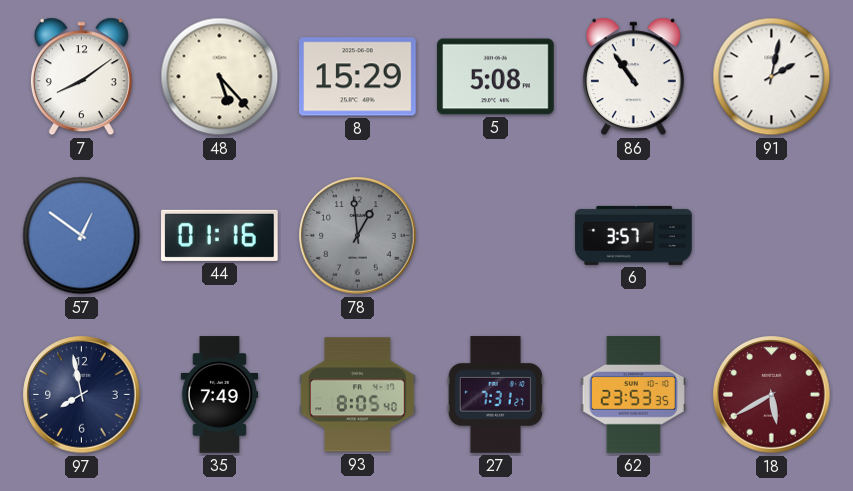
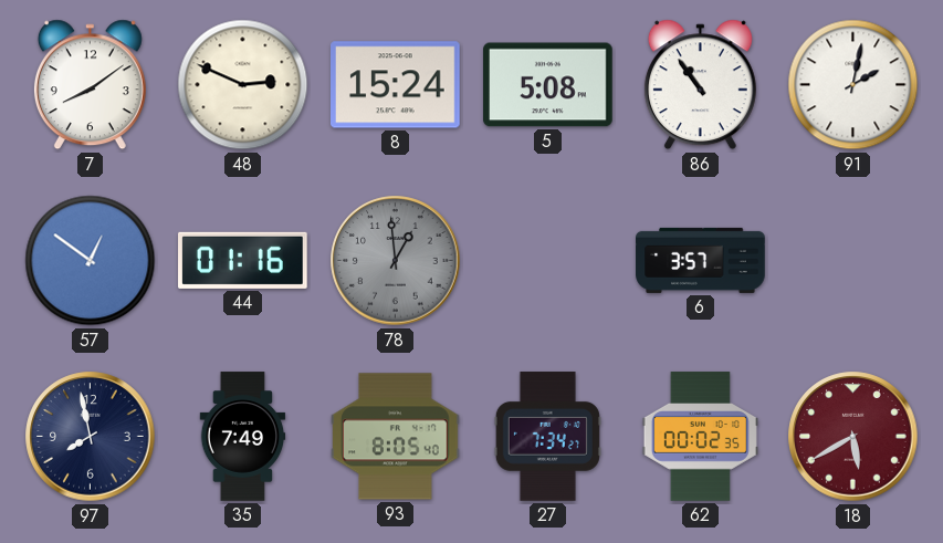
48: 5:23 -> 2:49
8: 15:29 -> 15:24
27: 7:31 -> 7:34
62: 23:53 -> 00:02
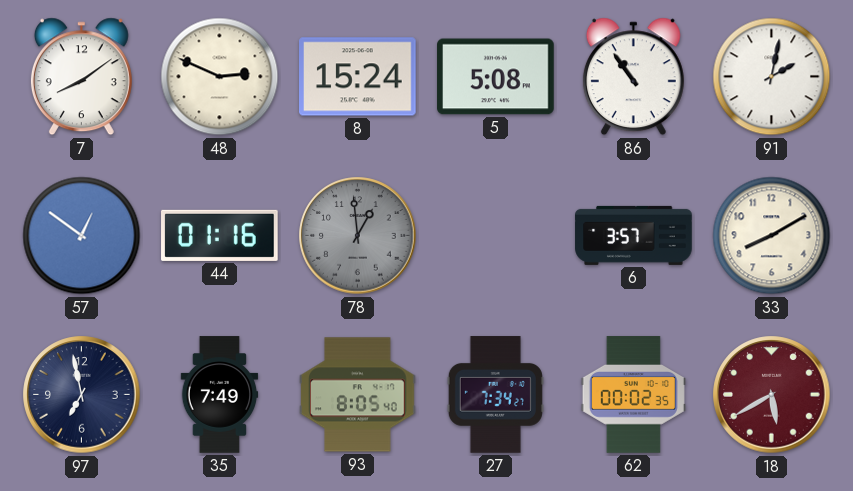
33: none -> 8:10
97: 7:58 -> 6:58
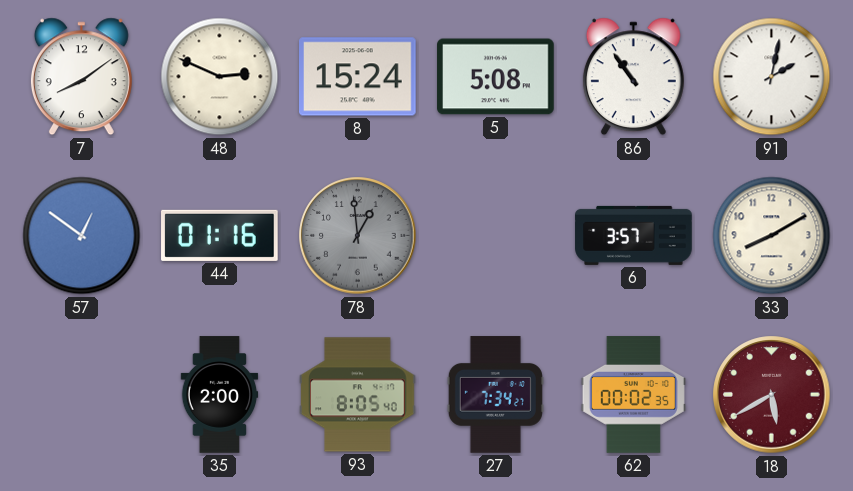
97: 6:58 -> none
35: 7:49 -> 2:00
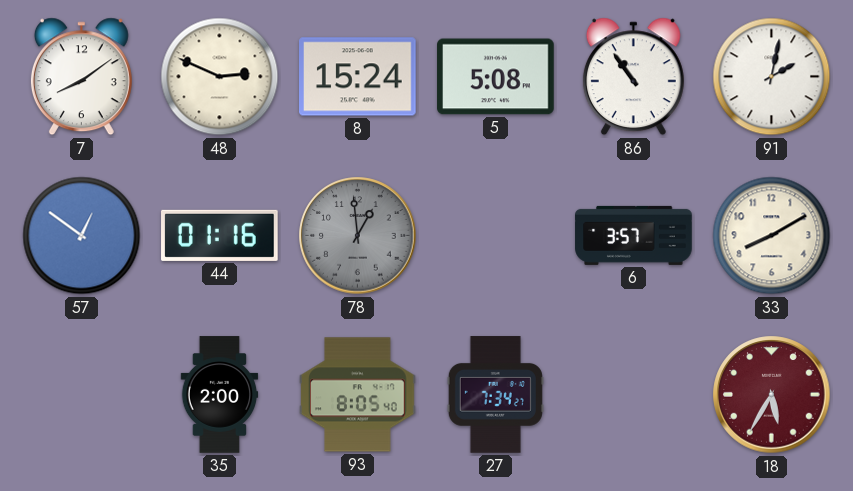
62: 00:02 -> none
18: 5:40 -> 5:35
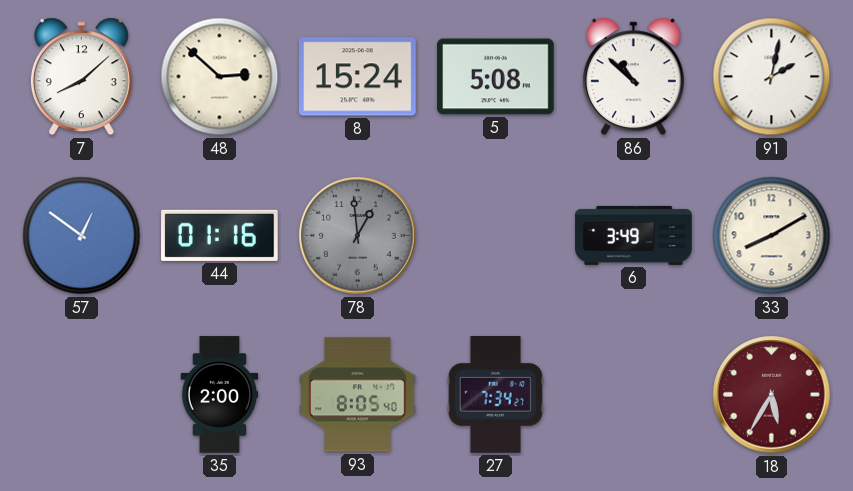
7: 8:09 -> 8:08
48: 2:49 -> 2:52
86: 10:54 -> 10:52
6: 3:57 -> 3:49
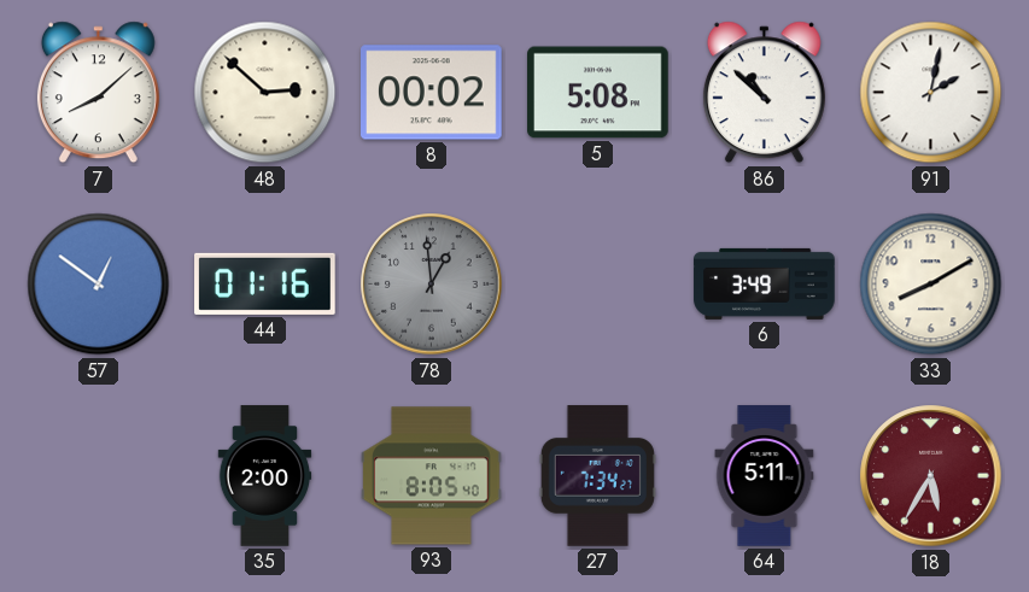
8: 15:24 -> 00:02
64: none -> 5:11
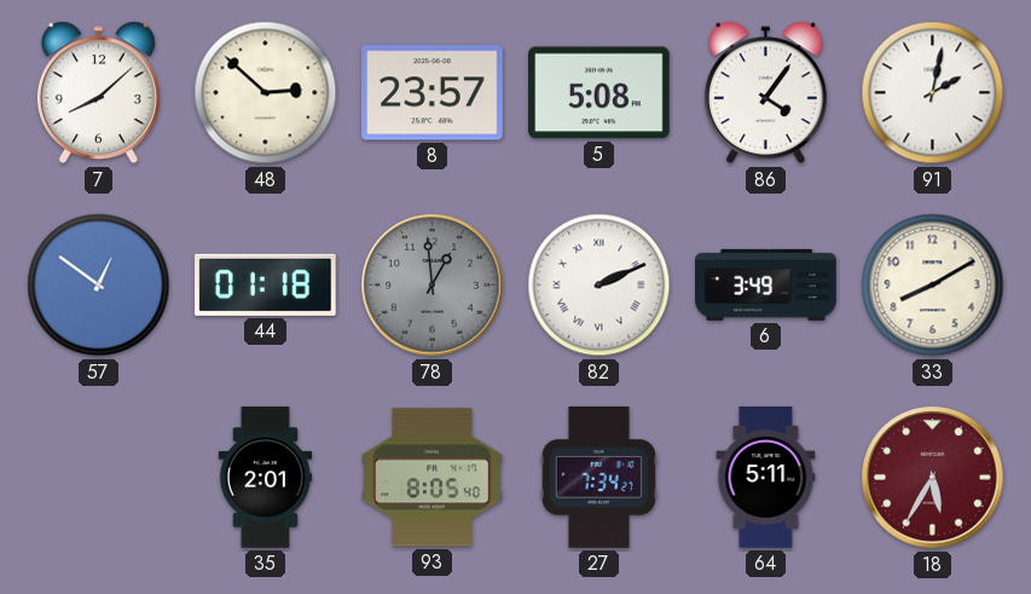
8: 00:02 -> 23:57
86: 10:52 -> 4:06
44: 01:16 -> 01:18
82: none -> 2:11
35: 2:00 -> 2:01
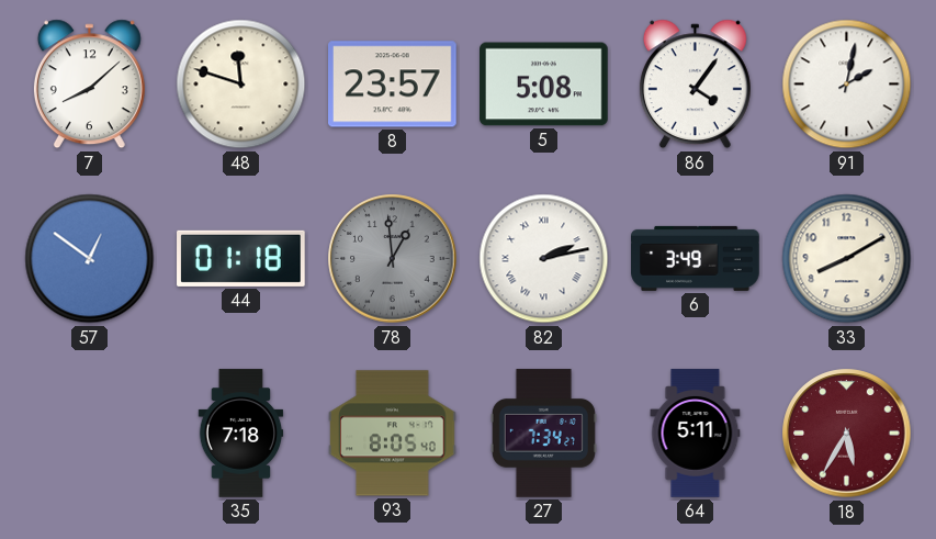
48: 2:52 -> 11:48
82: 2:11 -> 2:13
35: 2:01 -> 7:18
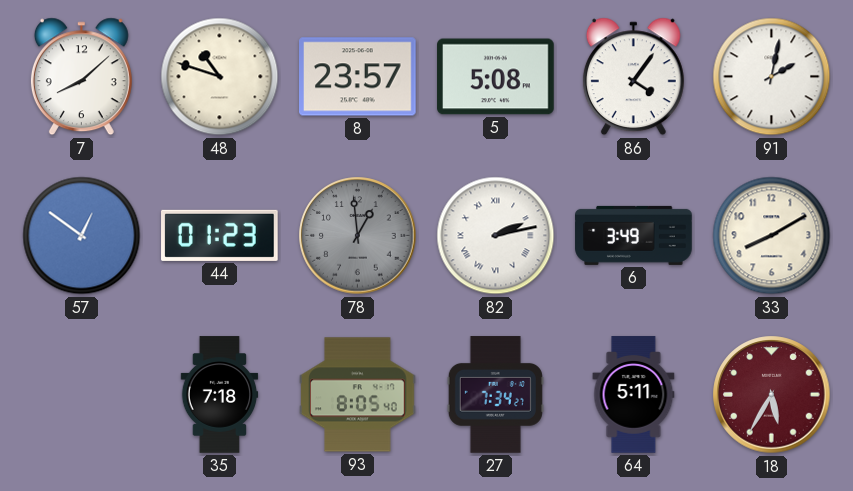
48: 11:48 -> 10:48
44: 01:18 -> 01:23
